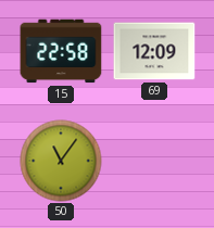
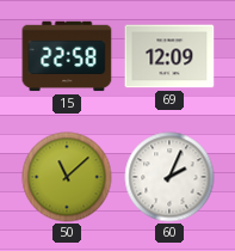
50: 11:06 -> 11:08
60: none -> 2:04
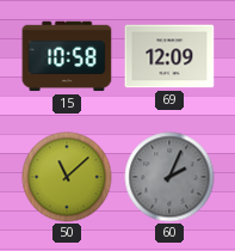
15: 22:58 -> 10:58
60 dial: white -> grey
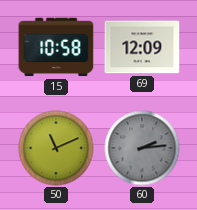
50: 11:08 -> 11:11
60: 2:04 -> 2:14
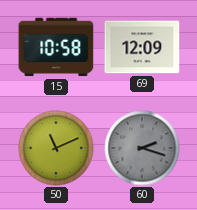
60: 2:14 -> 2:18
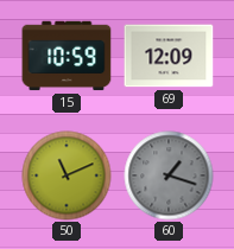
15: 10:58 -> 10:59
60: 2:18 -> 1:18
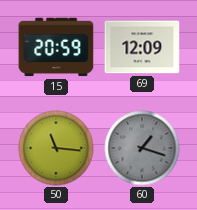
15: 10:59 -> 20:59
50: 11:11 -> 11:16
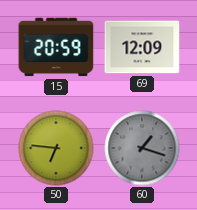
50: 11:16 -> 6:46
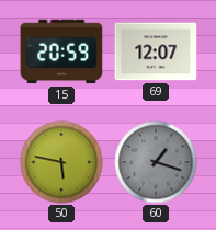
69: 12:09 -> 12:07
50: 6:46 -> 5:47
